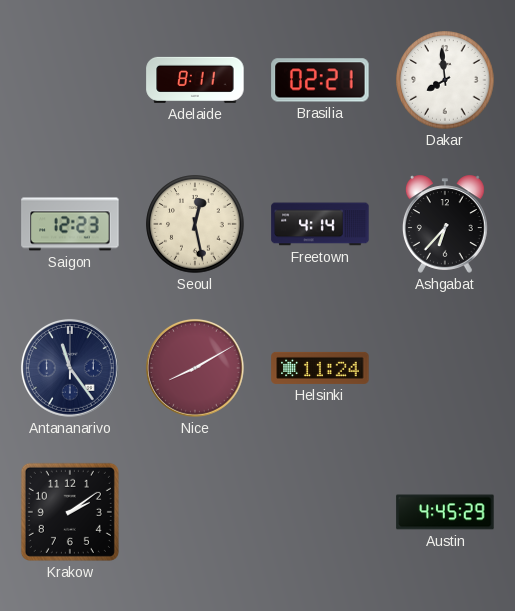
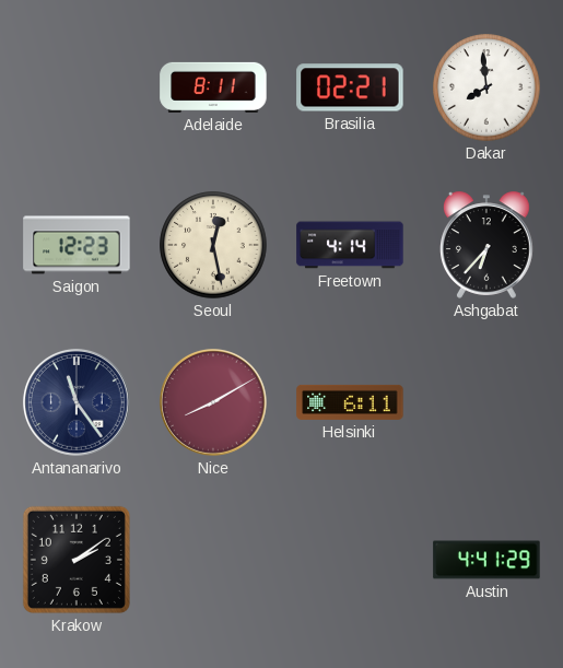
Helsinki: 11:24 -> 6:11
Austin: 4:45 -> 4:41
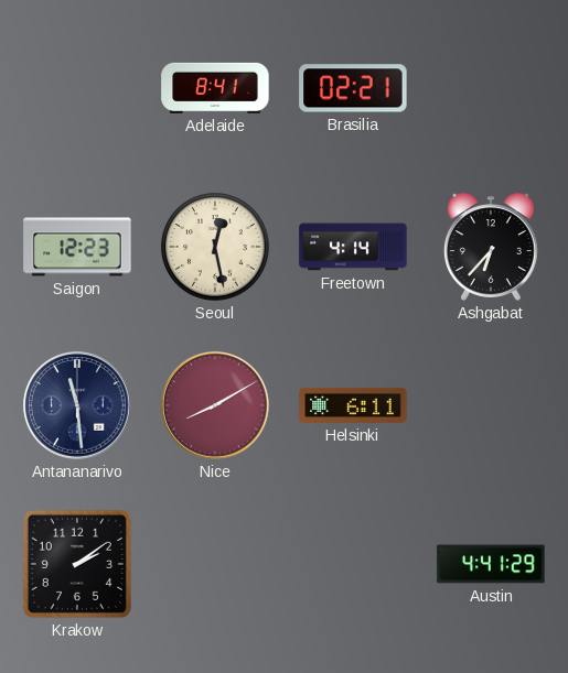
Adelaide: 8:11 -> 8:41
Dakar: 7:59 -> none
Antananarivo: 11:24 -> 11:29
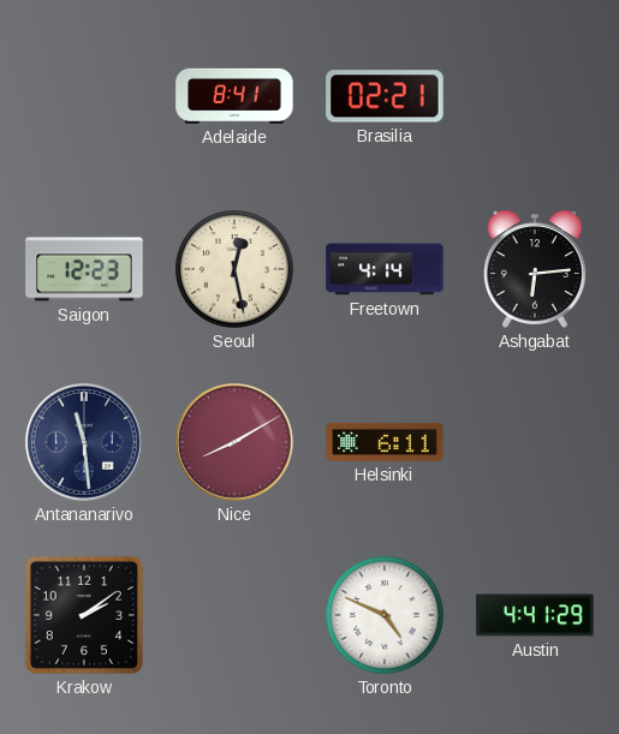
Ashgabat: 6:37 -> 6:14
Toronto: none -> 4:49
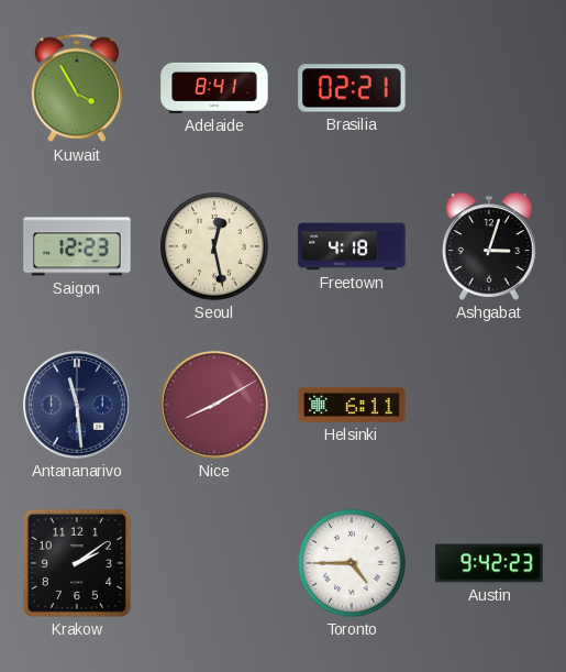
Kuwait: none -> 3:55
Freetown: 4:14 -> 4:18
Ashgabat: 6:14 -> 3:03
Toronto: 4:49 -> 4:45
Austin: 4:41 -> 9:42
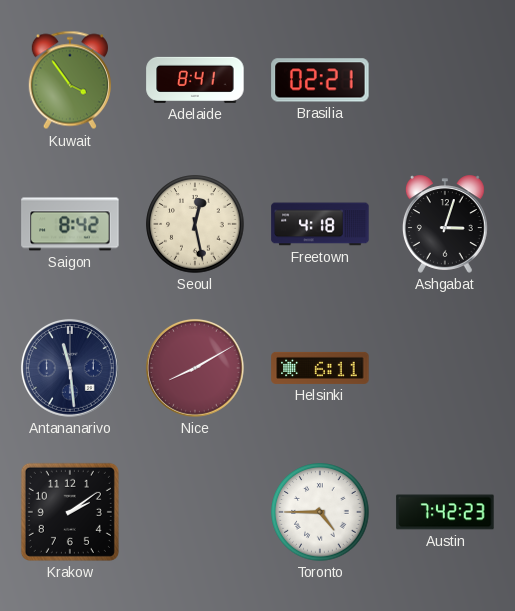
Kuwait: 3:55 -> 3:54
Saigon: 12:23 -> 8:42
Austin: 9:42 -> 7:42
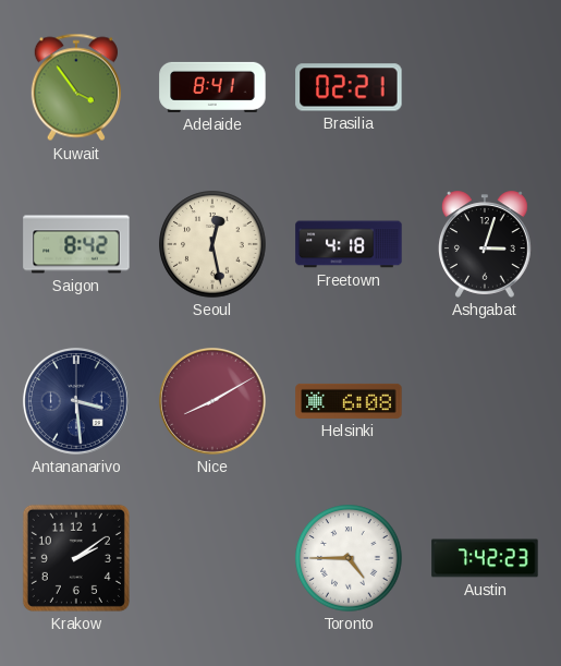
Antananarivo: 11:29 -> 3:29
Helsinki: 6:11 -> 6:08
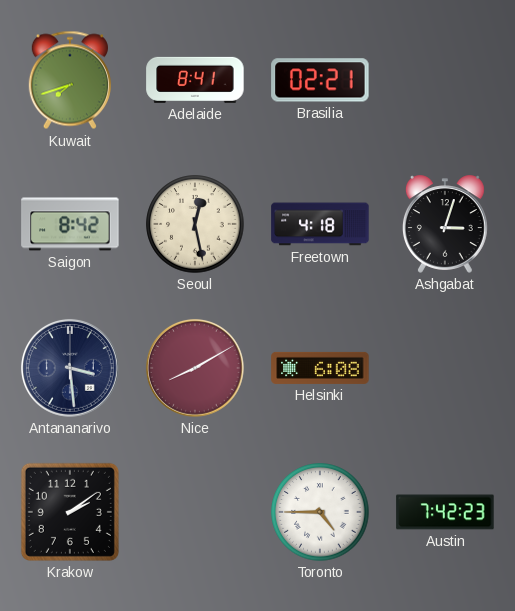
Kuwait: 3:54 -> 7:42
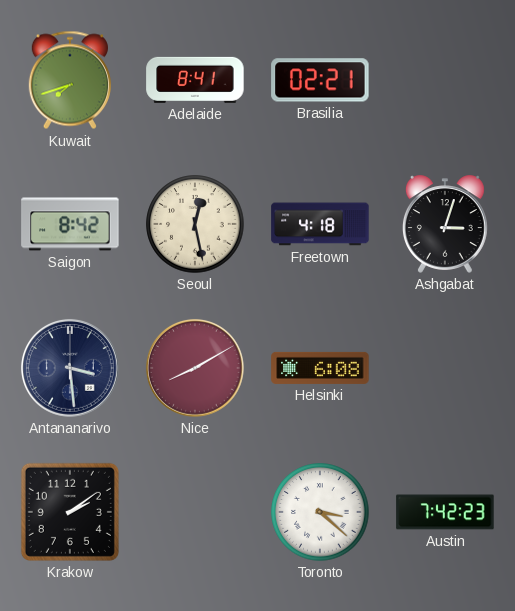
Toronto: 4:45 -> 3:22
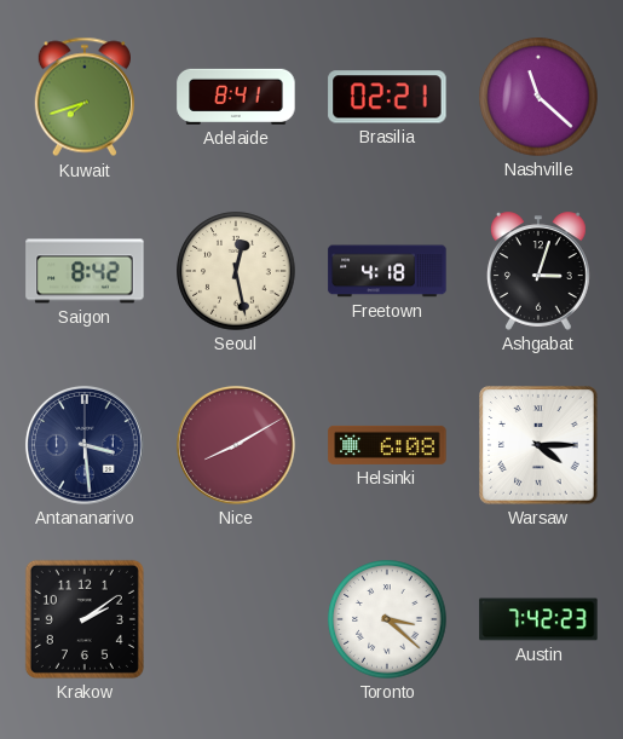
Nashville: none -> 11:22
Warsaw: none -> 4:15
